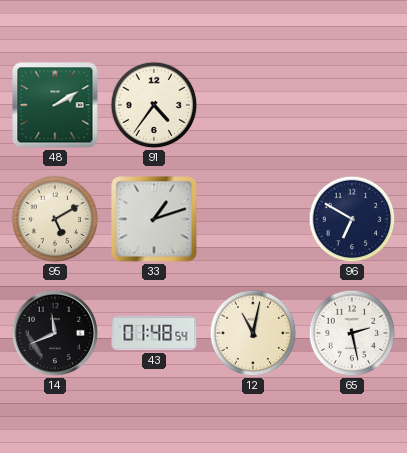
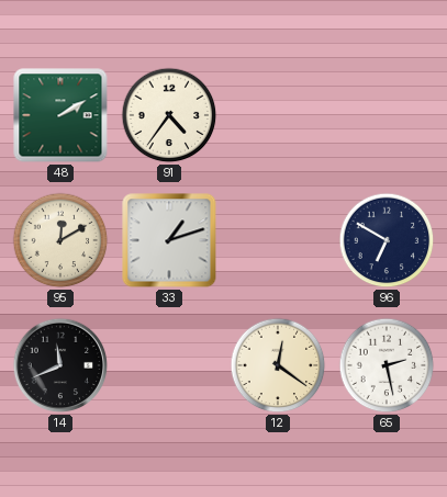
95: 5:10 -> 12:10
43: 01:48 -> none
12: 11:02 -> 12:21
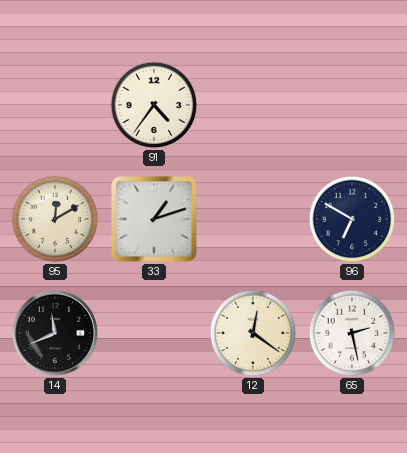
48: 2:10 -> none
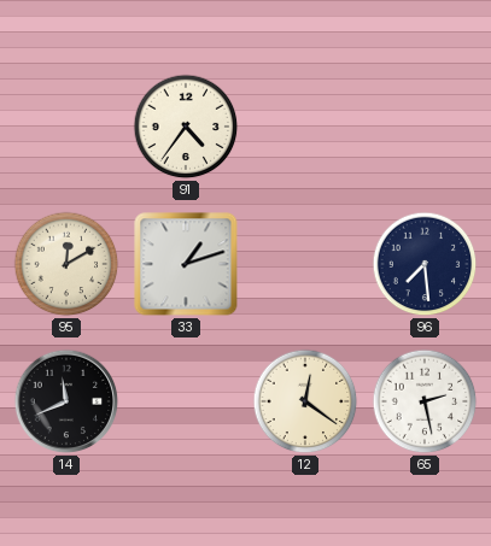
96: 6:50 -> 7:29
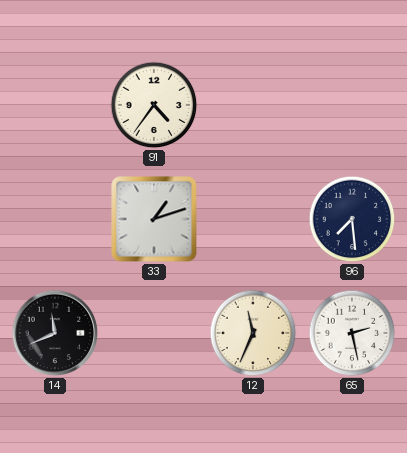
95: 12:10 -> none
12: 12:21 -> 11:34
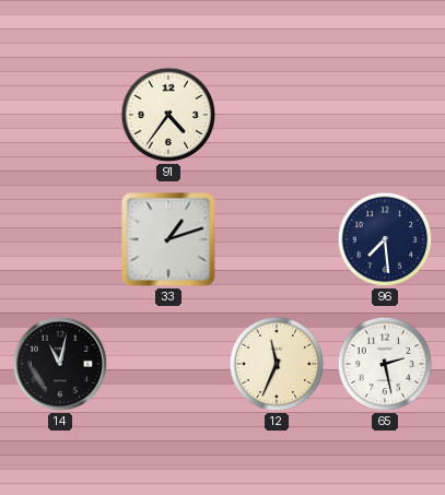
14: 11:41 -> 11:02
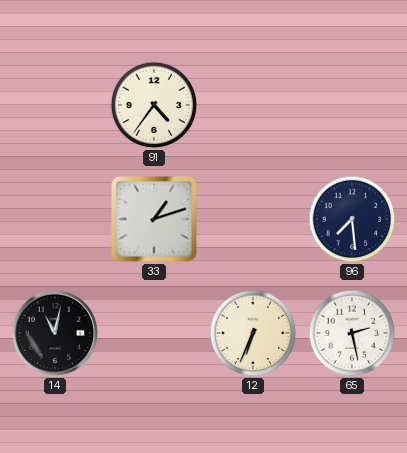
12: 11:34 -> 6:34
